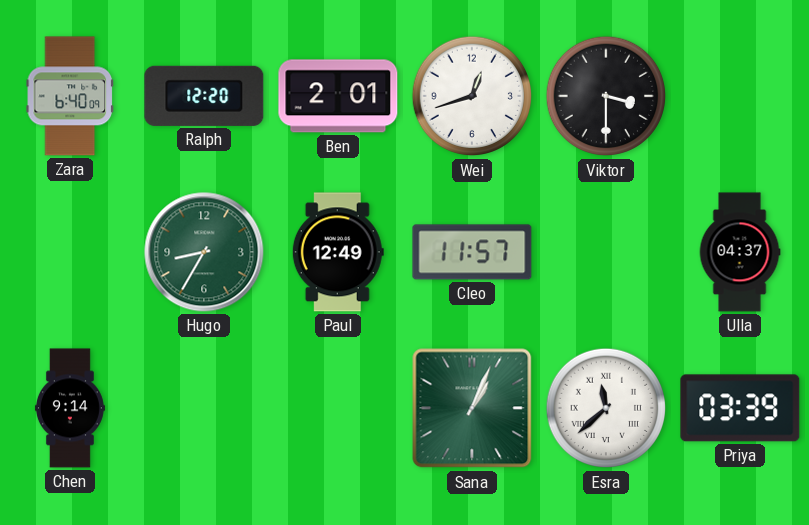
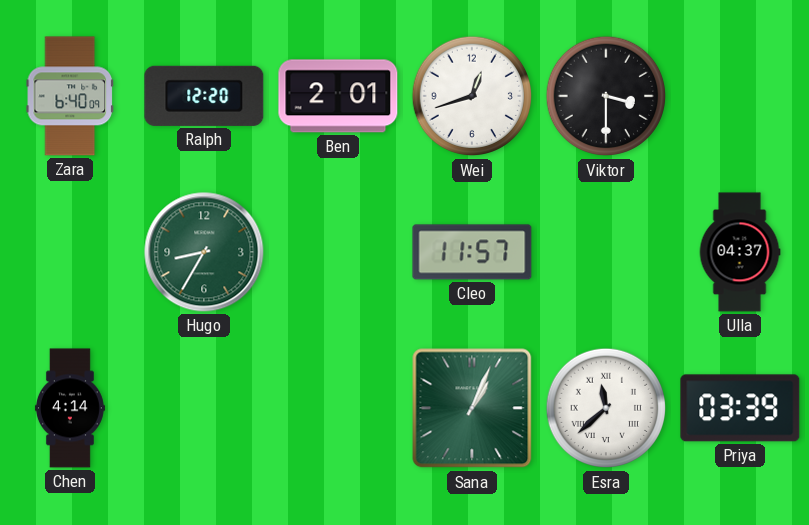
Paul: 12:49 -> none
Chen: 9:14 -> 4:14
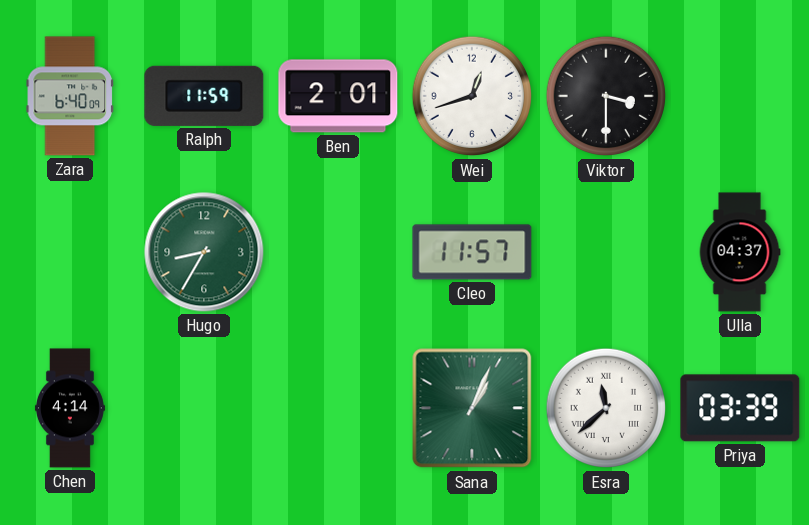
Ralph: 12:20 -> 11:59
